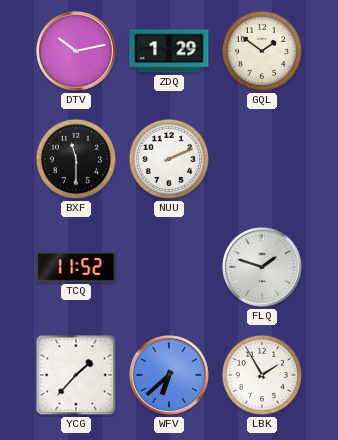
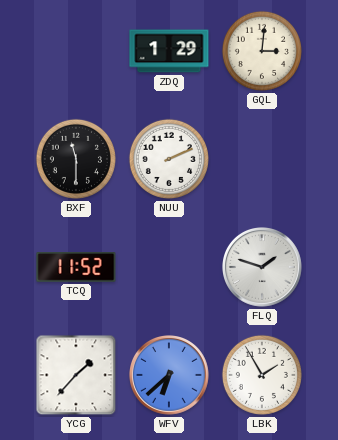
DTV: 10:13 -> none
GQL: 1:51 -> 3:01
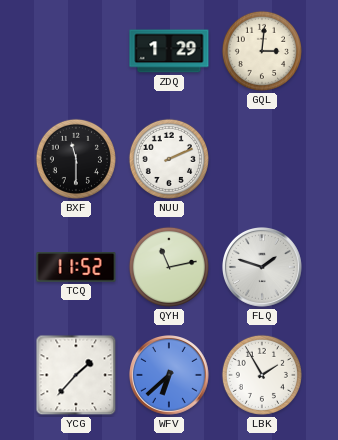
QYH: none -> 11:13
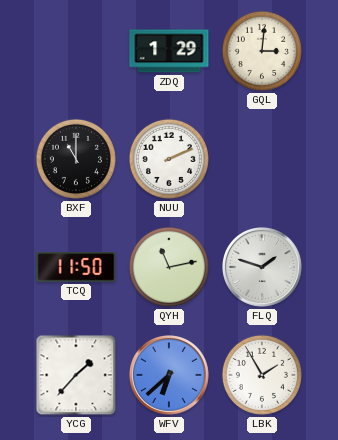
BXF: 11:30 -> 11:00
TCQ: 11:52 -> 11:50
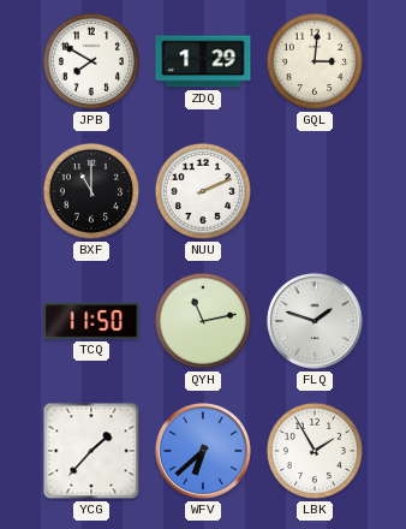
JPB: none -> 7:50
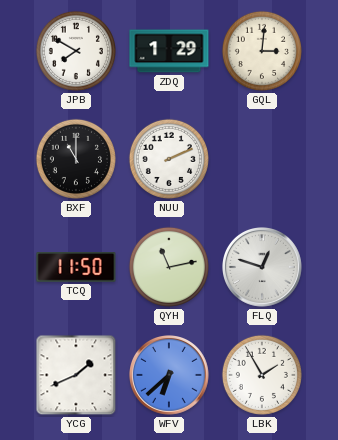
FLQ: 1:48 -> 12:48
YCG: 1:37 -> 1:41
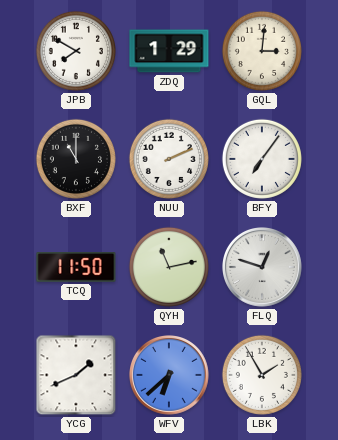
BFY: none -> 7:06
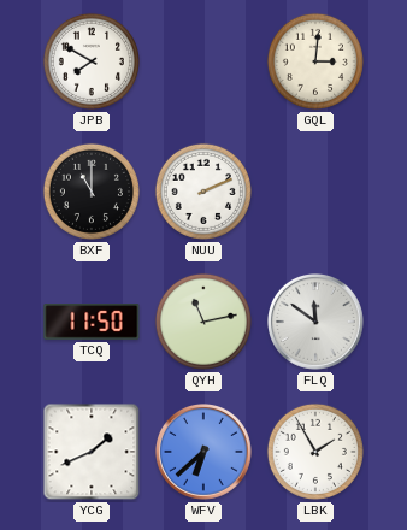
ZDQ: 1:29 -> none
BFY: 7:06 -> none
FLQ: 12:48 -> 11:51
